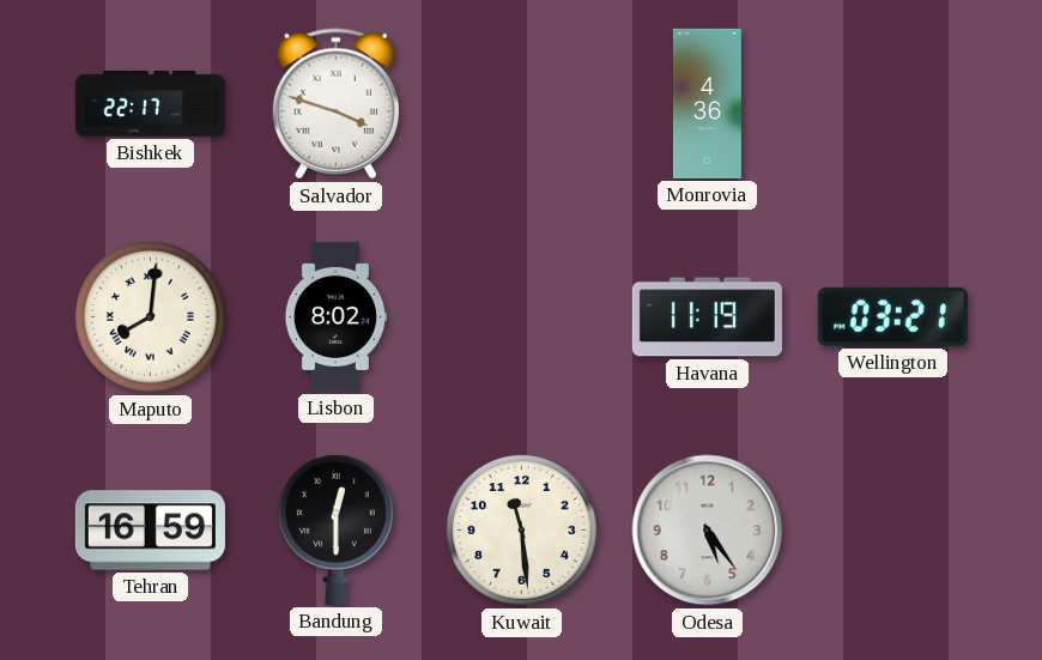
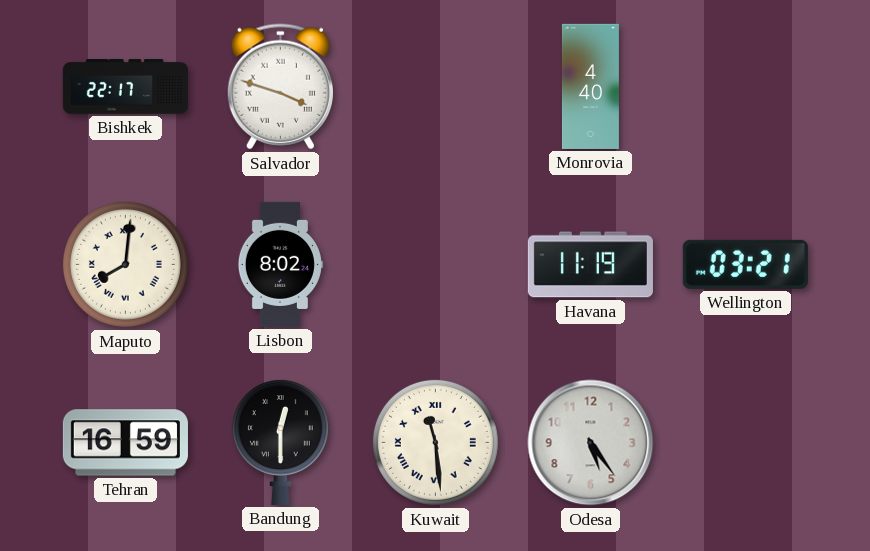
Monrovia: 4:36 -> 4:40
Kuwait numerals: Arabic -> Roman
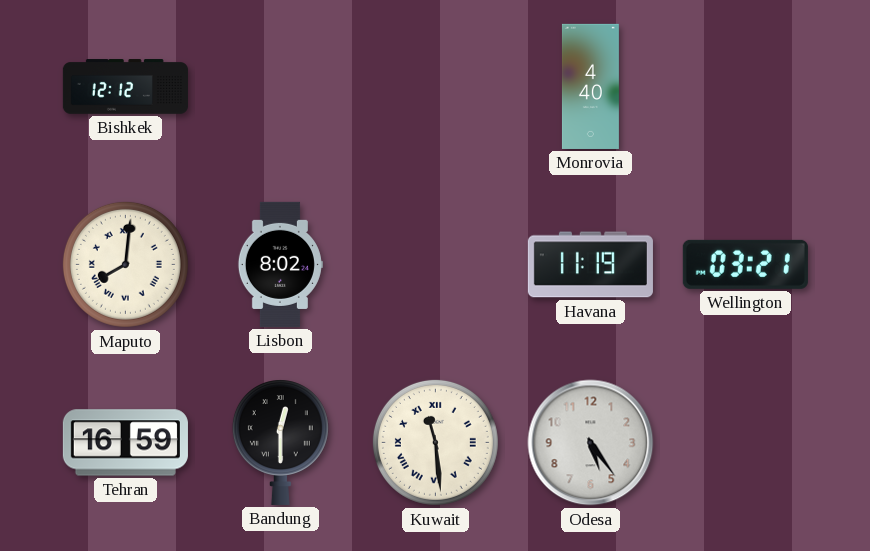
Bishkek: 22:17 -> 12:12
Salvador: 3:48 -> none
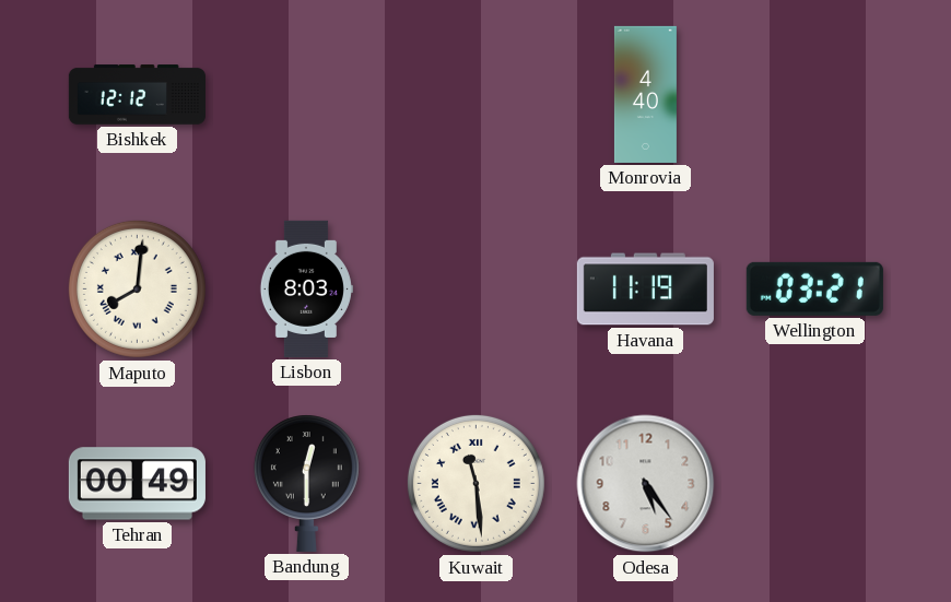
Lisbon: 8:02 -> 8:03
Tehran: 16:59 -> 00:49
